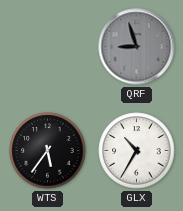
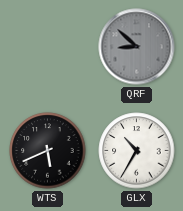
QRF: 8:57 -> 8:52
WTS: 5:36 -> 5:41
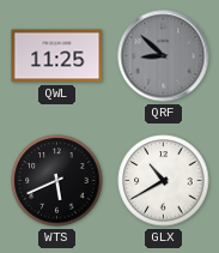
QWL: none -> 11:25
GLX: 10:35 -> 10:40
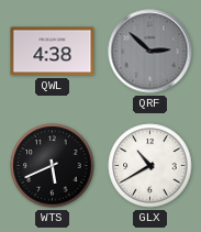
QWL: 11:25 -> 4:38
QRF: 8:52 -> 2:52
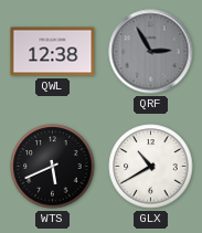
QWL: 4:38 -> 12:38
QRF: 2:52 -> 2:55
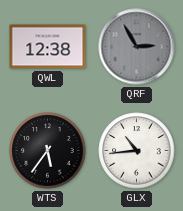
WTS: 5:41 -> 5:36
GLX: 10:40 -> 10:44
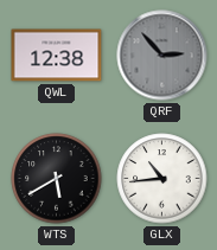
QRF: 2:55 -> 2:53
WTS: 5:36 -> 5:40
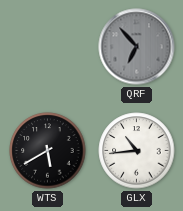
QWL: 12:38 -> none
QRF: 2:53 -> 6:53
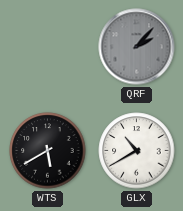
QRF: 6:53 -> 2:07
GLX: 10:44 -> 10:40
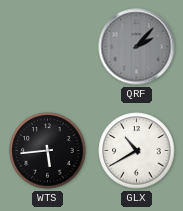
WTS: 5:40 -> 5:44
